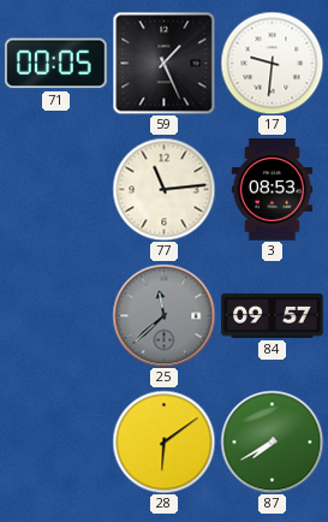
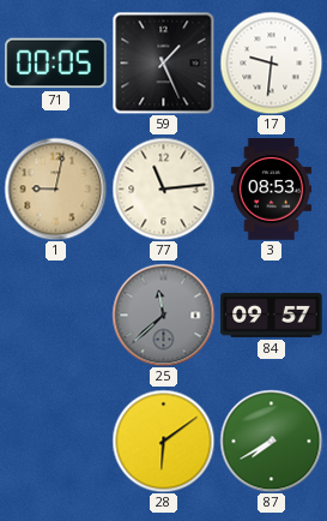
1: none -> 9:02
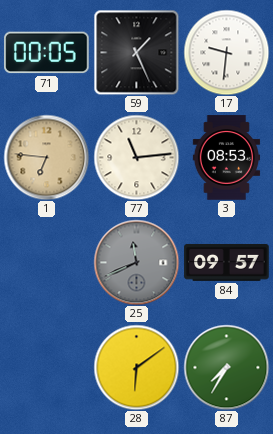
1: 9:02 -> 6:46
25: 11:38 -> 11:41
87: 7:40 -> 7:35
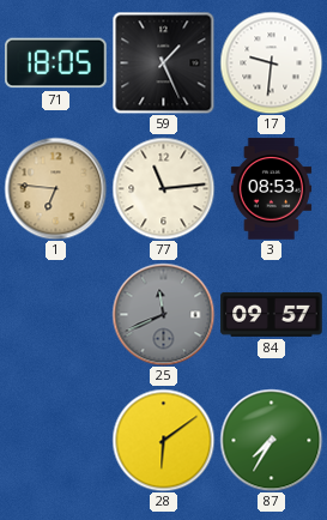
71: 00:05 -> 18:05
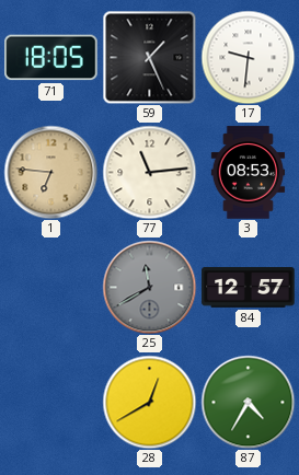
25: 11:41 -> 11:40
84: 09:57 -> 12:57
28: 6:09 -> 12:40
87: 7:35 -> 4:35
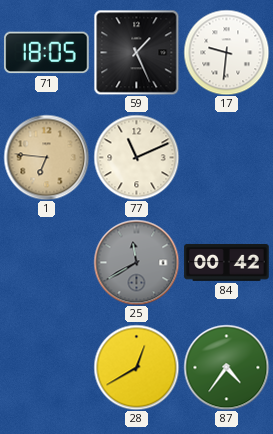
77: 11:14 -> 11:11
3: 08:53 -> none
84: 12:57 -> 00:42
87: 4:35 -> 4:36
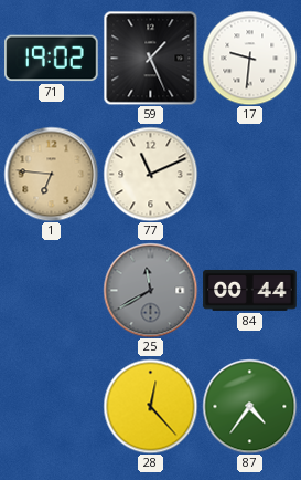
71: 18:05 -> 19:02
84: 00:42 -> 00:44
28: 12:40 -> 12:23
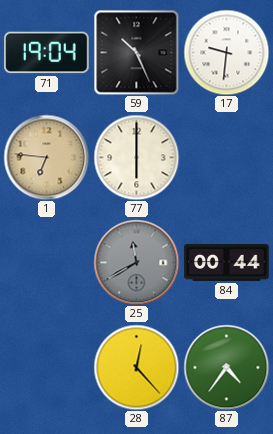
71: 19:02 -> 19:04
59: 1:26 -> 10:26
77: 11:11 -> 6:00
